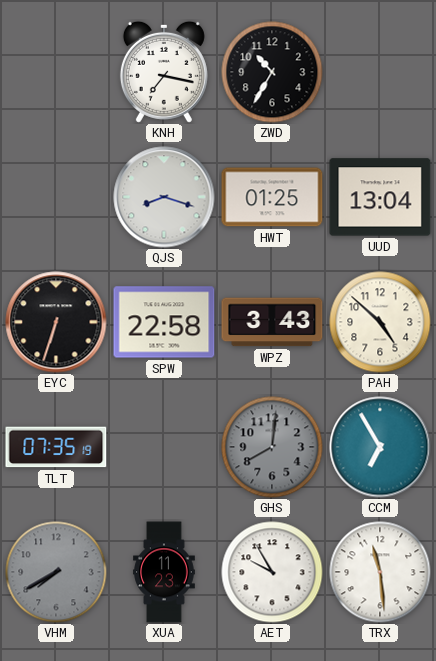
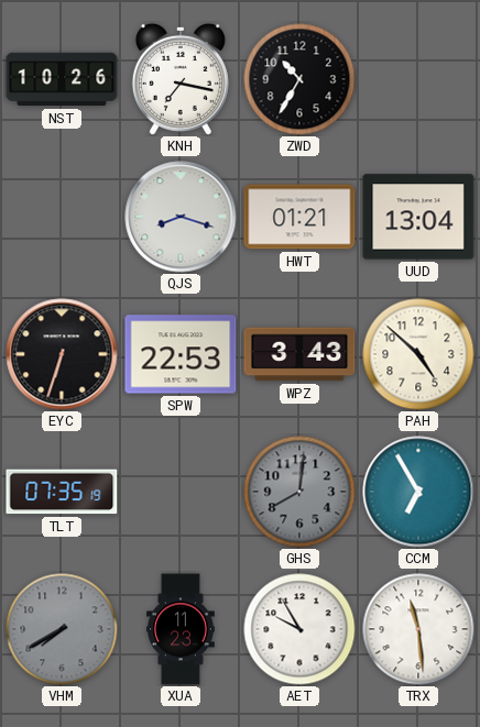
NST: none -> 10:26
HWT: 01:25 -> 01:21
SPW: 22:58 -> 22:53
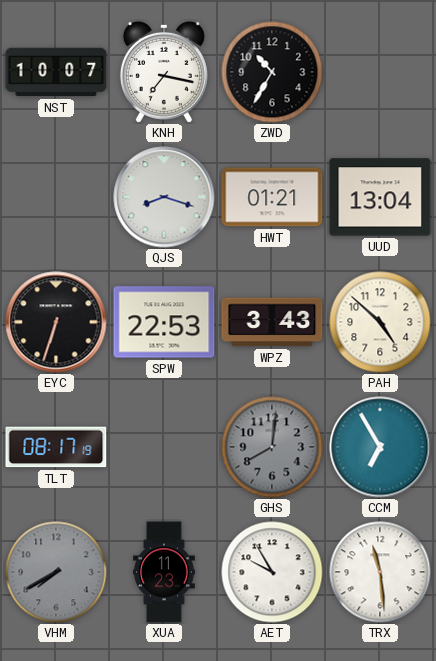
NST: 10:26 -> 10:07
TLT: 07:35 -> 08:17
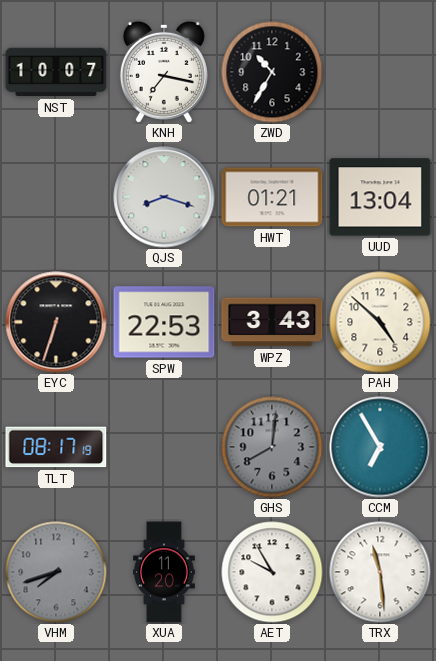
VHM: 7:40 -> 7:42
XUA: 11:23 -> 11:20
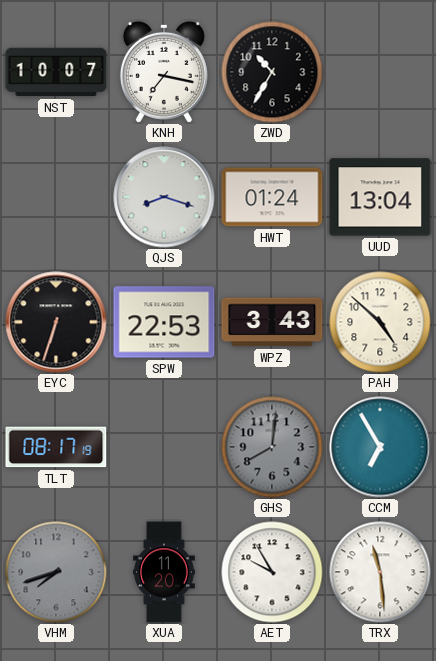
HWT: 01:21 -> 01:24
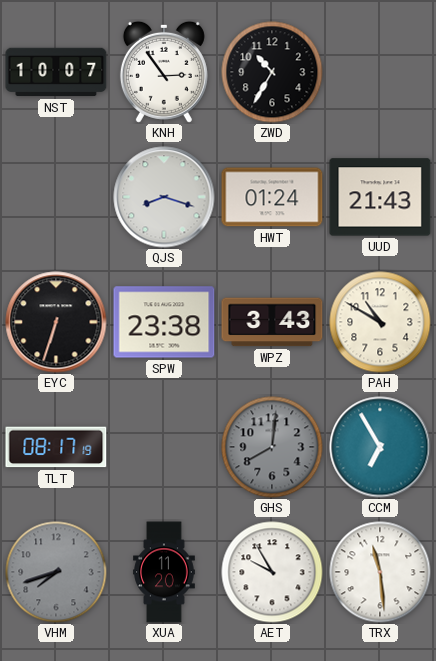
KNH: 7:17 -> 2:54
UUD: 13:04 -> 21:43
SPW: 22:53 -> 23:38
PAH: 4:52 -> 10:50
